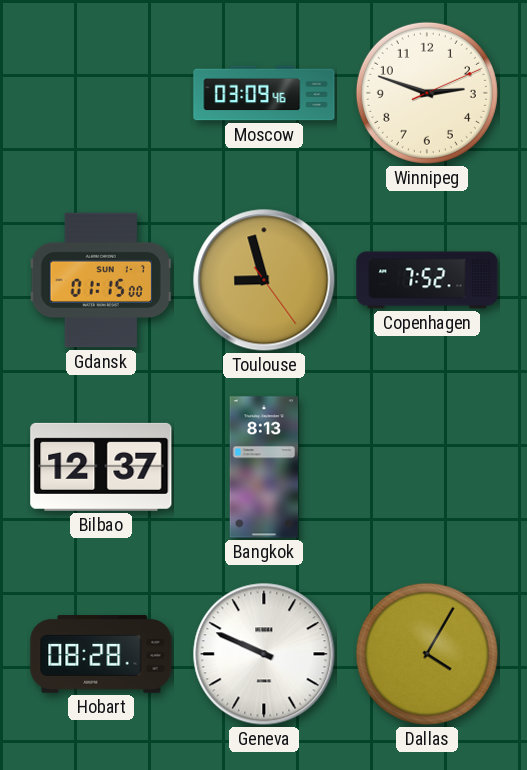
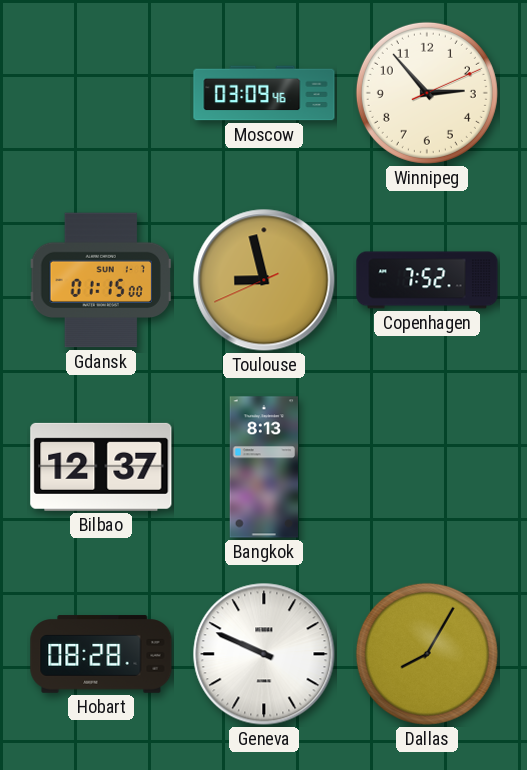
Winnipeg: 2:48 -> 2:53
Toulouse: 8:57:24 -> 8:57:41
Dallas: 4:05 -> 8:05
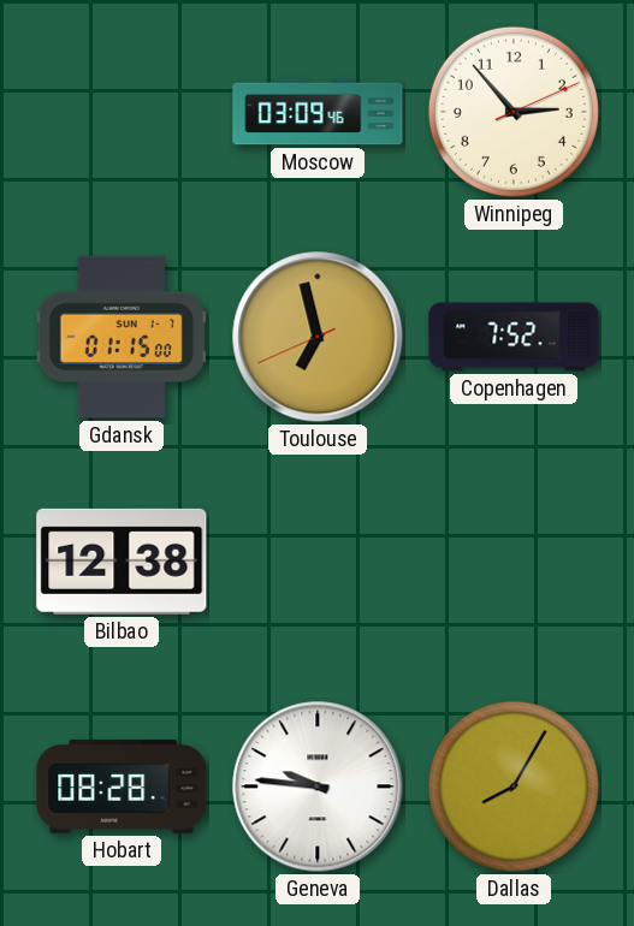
Toulouse: 8:57 -> 6:57
Bilbao: 12:37 -> 12:38
Bangkok: 8:13 -> none
Geneva: 9:49 -> 9:46
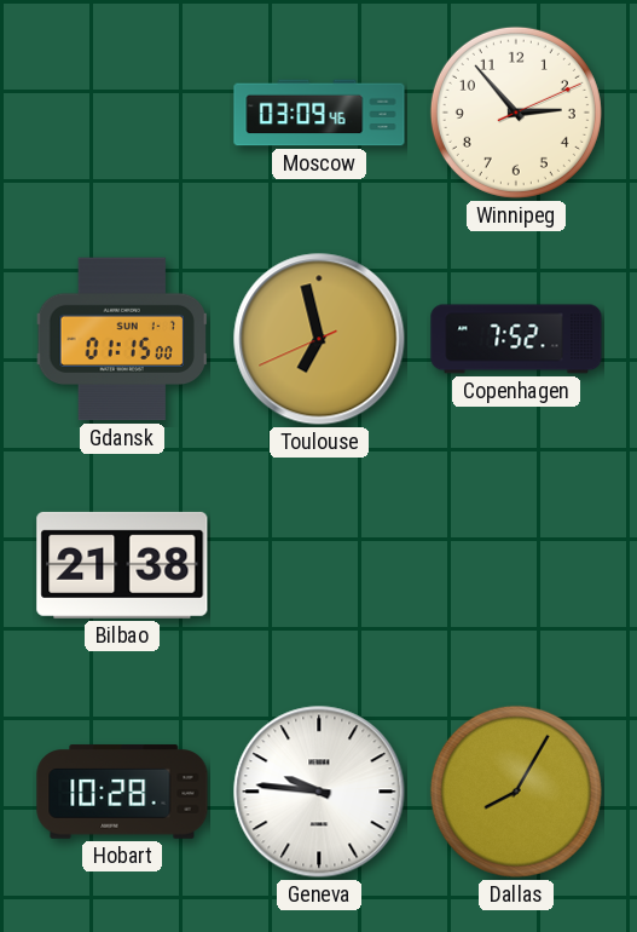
Bilbao: 12:38 -> 21:38
Hobart: 08:28 -> 10:28
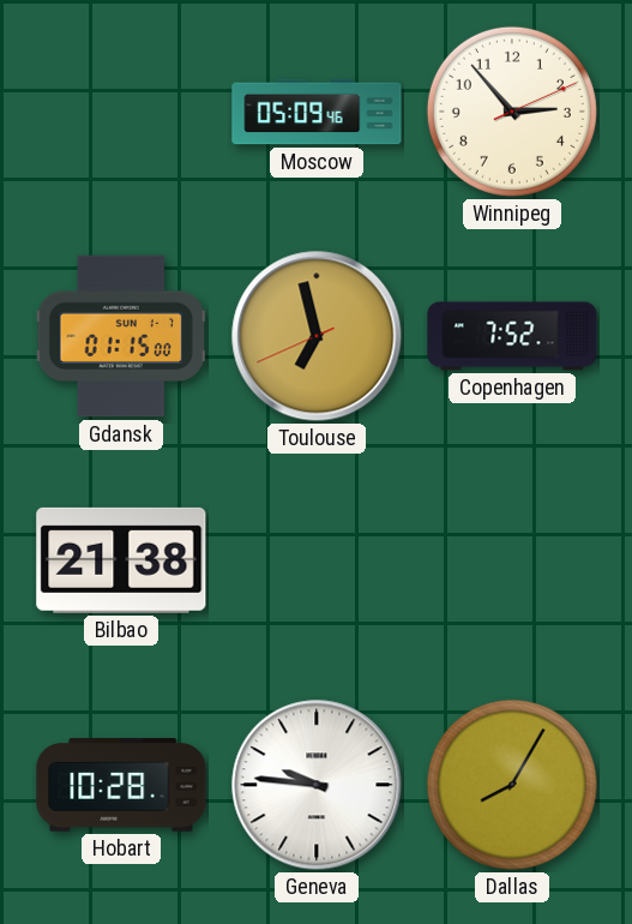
Moscow: 03:09 -> 05:09
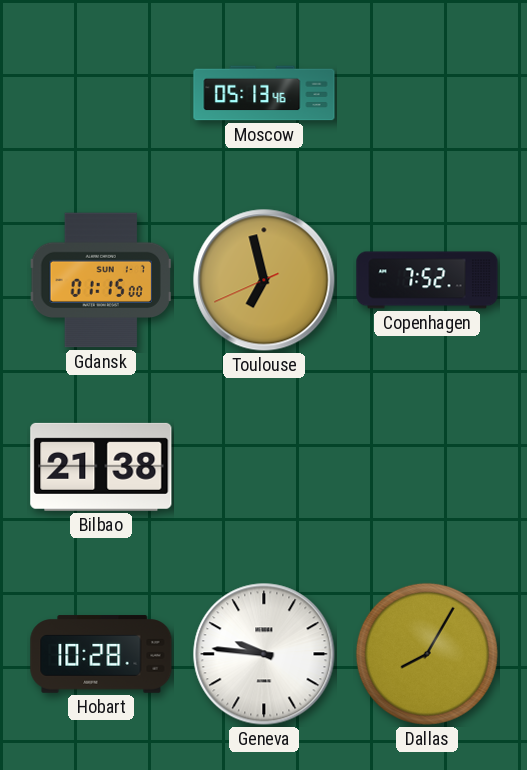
Moscow: 05:09 -> 05:13
Winnipeg: 2:53 -> none
